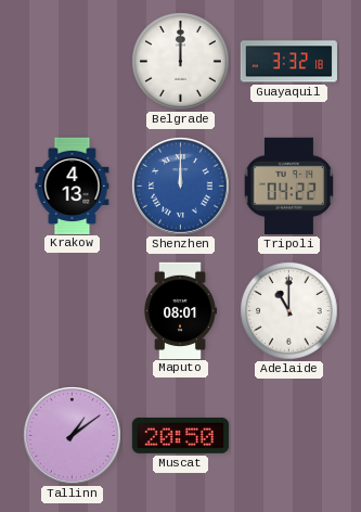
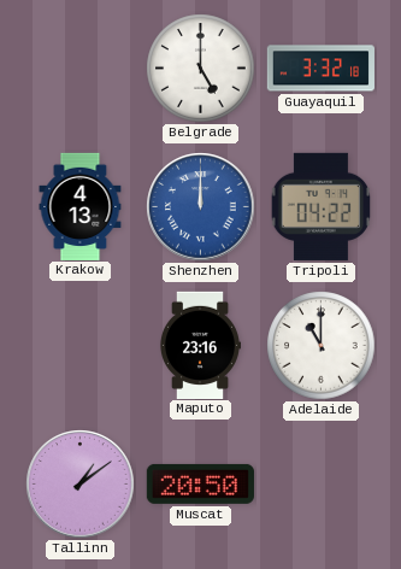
Belgrade: 12:00 -> 5:00
Maputo: 08:01 -> 23:16
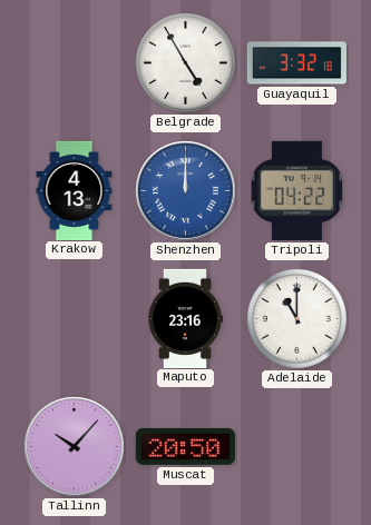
Belgrade: 5:00 -> 4:55
Tallinn: 1:09 -> 10:07
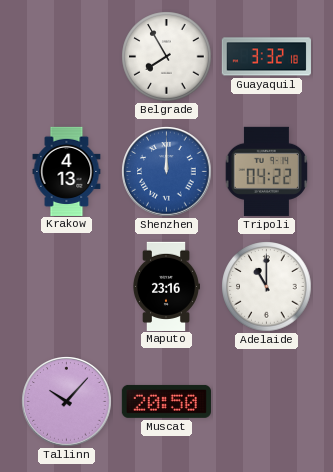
Belgrade: 4:55 -> 7:55
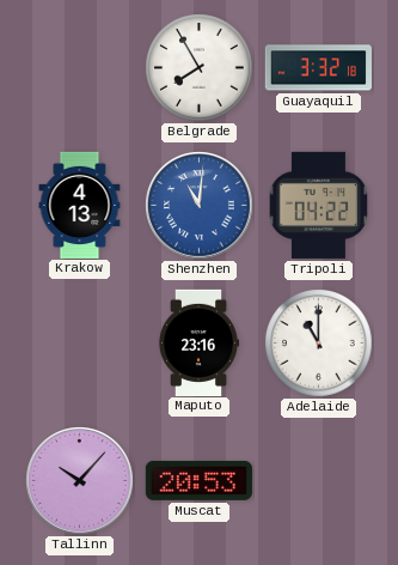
Shenzhen: 12:00 -> 11:01
Muscat: 20:50 -> 20:53
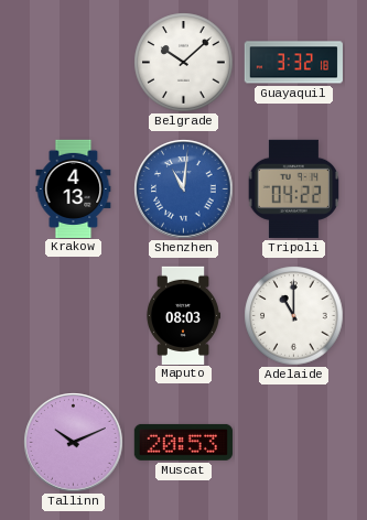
Belgrade: 7:55 -> 10:08
Maputo: 23:16 -> 08:03
Tallinn: 10:07 -> 10:11
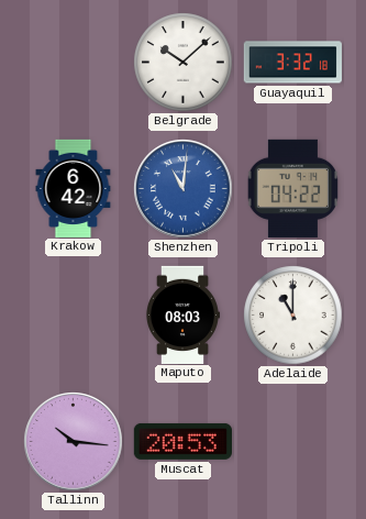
Krakow: 4:13 -> 6:42
Tallinn: 10:11 -> 10:16
